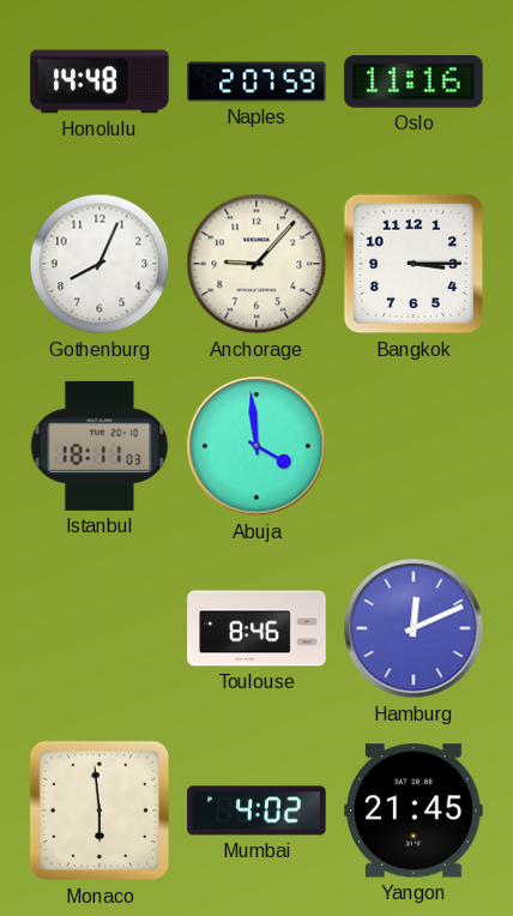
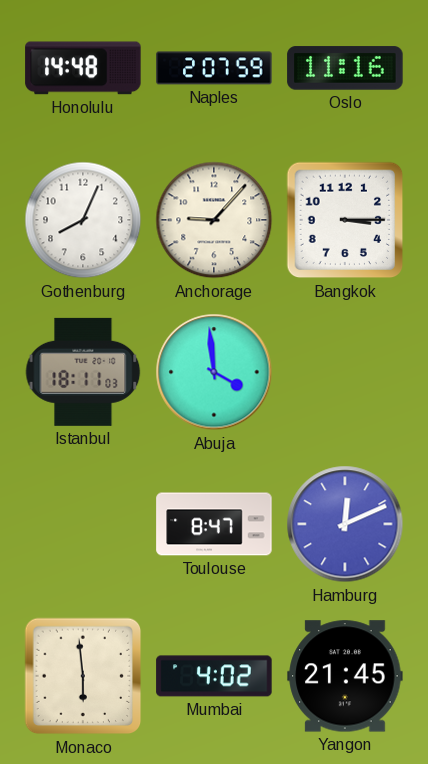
Toulouse: 8:46 -> 8:47
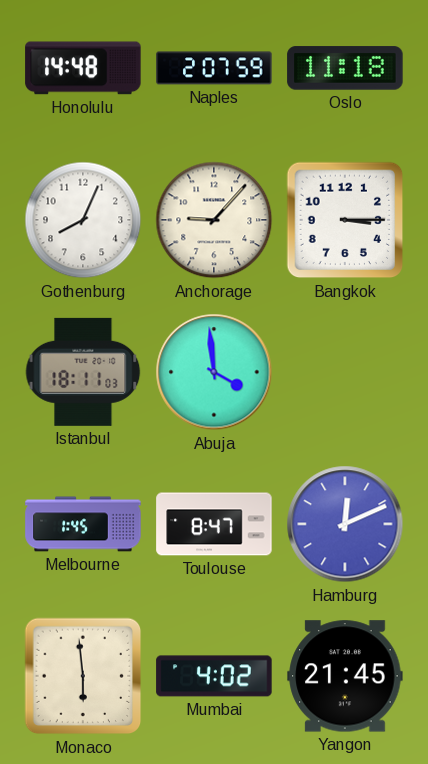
Oslo: 11:16 -> 11:18
Melbourne: none -> 1:45
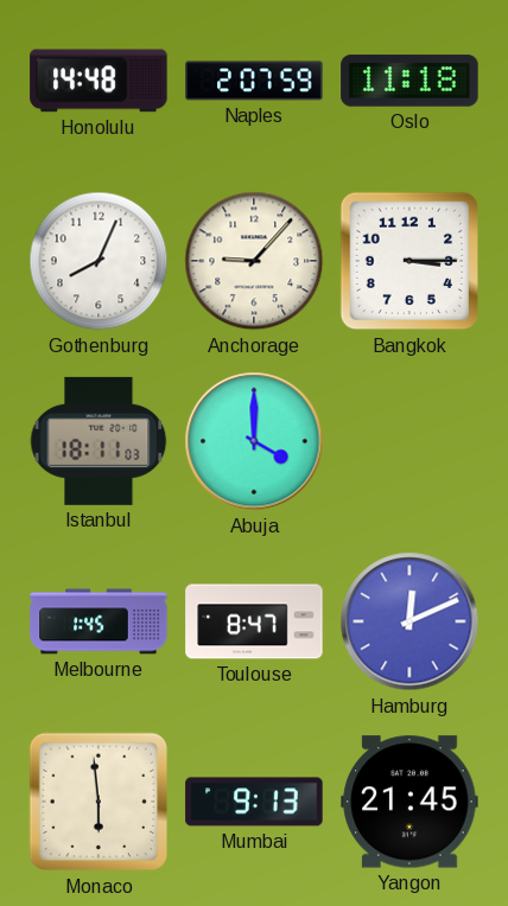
Abuja: 3:59 -> 4:00
Mumbai: 4:02 -> 9:13
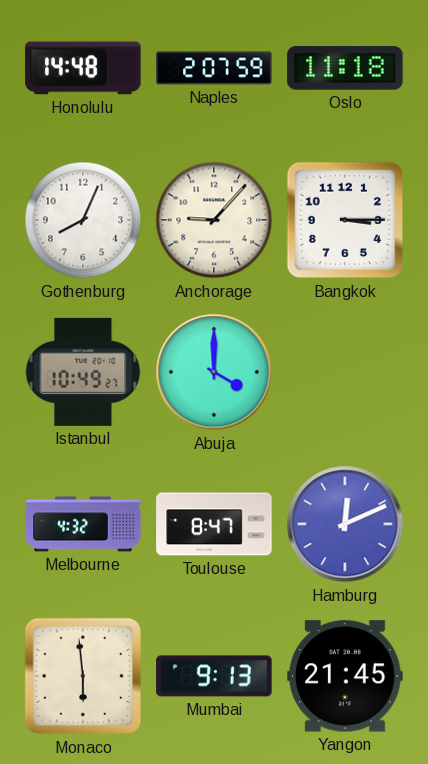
Istanbul: 18:11 -> 10:49
Melbourne: 1:45 -> 4:32
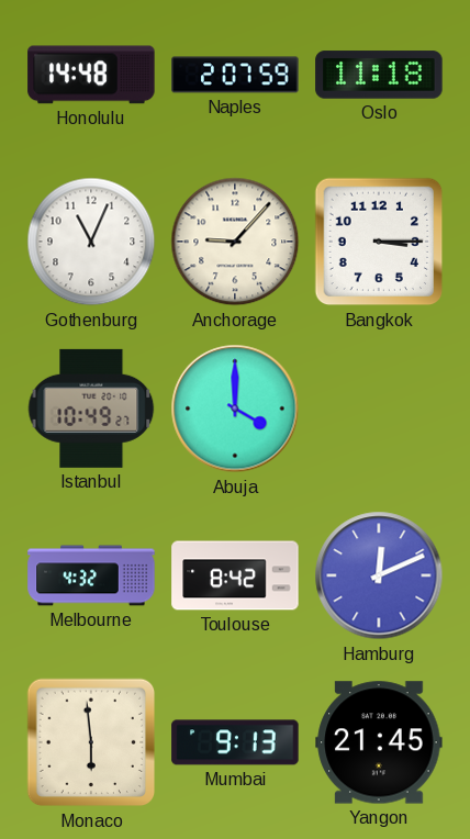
Gothenburg: 8:04 -> 11:04
Toulouse: 8:47 -> 8:42
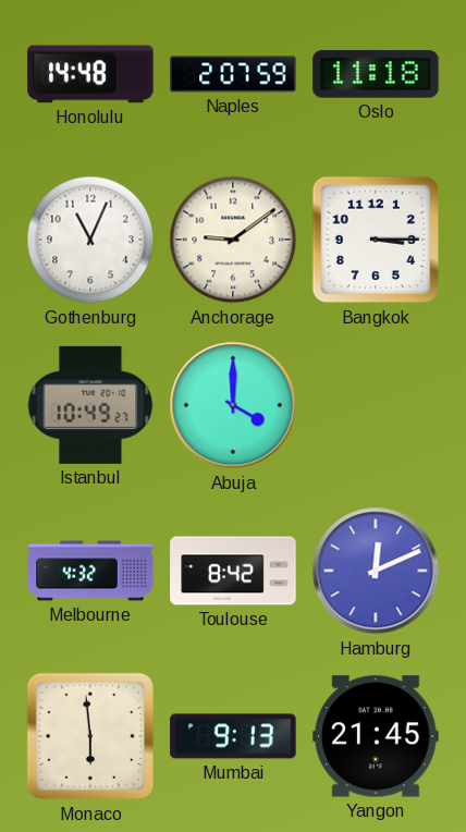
Anchorage: 9:07 -> 9:09
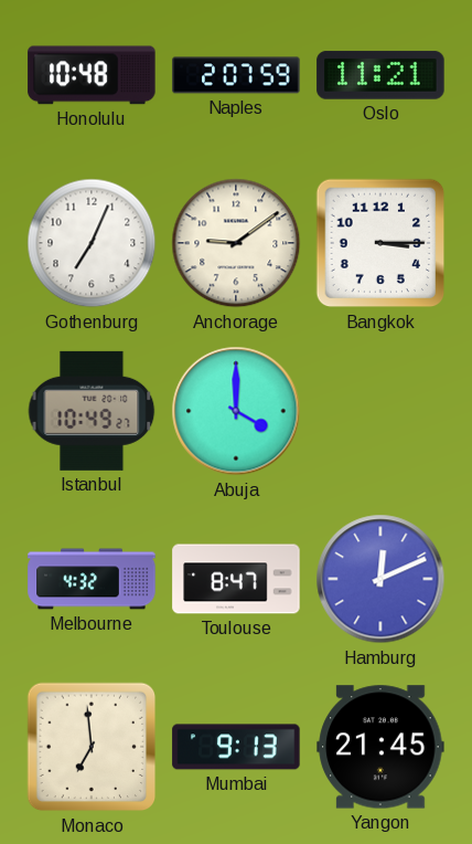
Honolulu: 14:48 -> 10:48
Oslo: 11:18 -> 11:21
Gothenburg: 11:04 -> 7:04
Toulouse: 8:42 -> 8:47
Monaco: 5:59 -> 6:59
